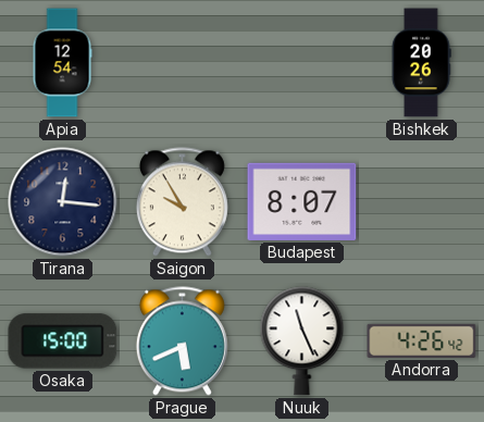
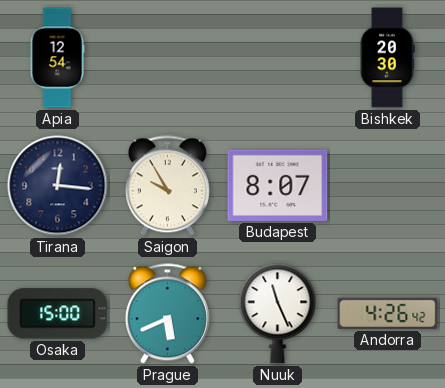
Bishkek: 20:26 -> 20:30
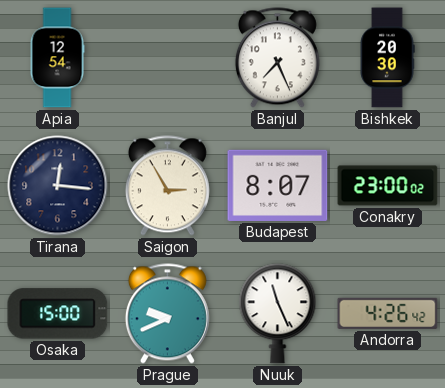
Banjul: none -> 7:26
Saigon: 9:55 -> 2:55
Conakry: none -> 23:00
Prague: 5:41 -> 9:41
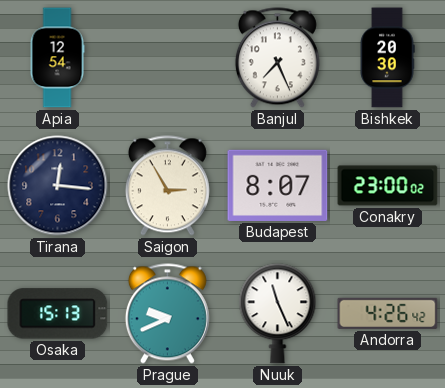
Osaka: 15:00 -> 15:13
